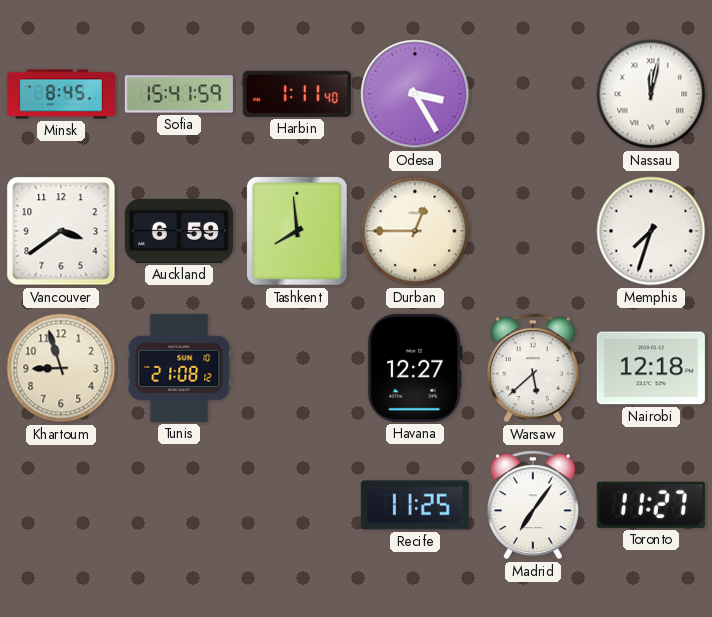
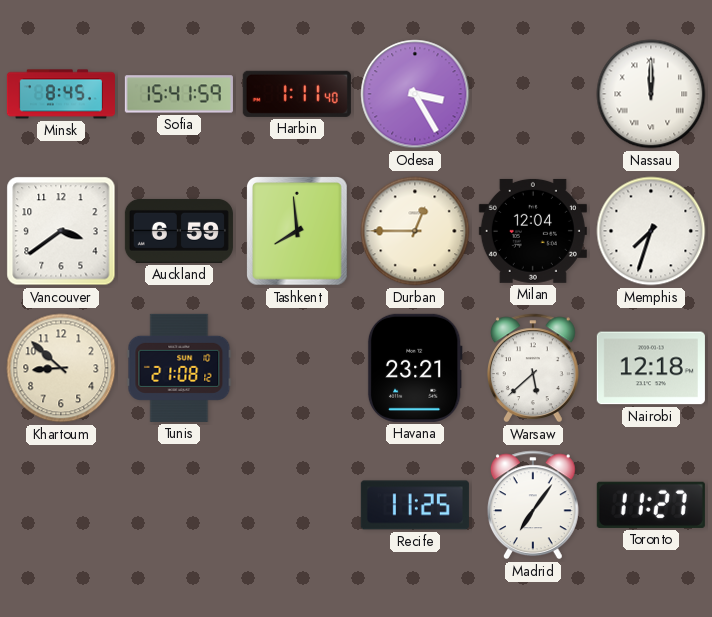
Nassau: 12:02 -> 12:00
Milan: none -> 12:04
Khartoum: 8:57 -> 8:52
Havana: 12:27 -> 23:21
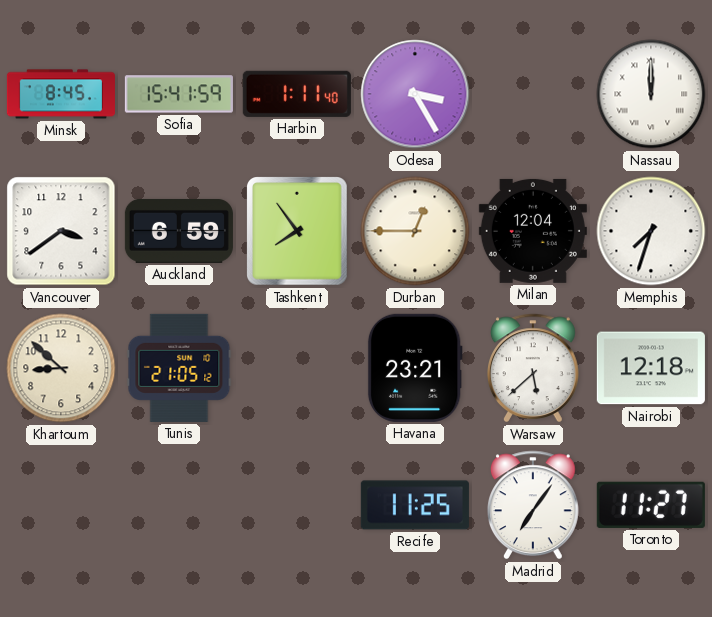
Tashkent: 7:59 -> 7:54
Tunis: 21:08 -> 21:05
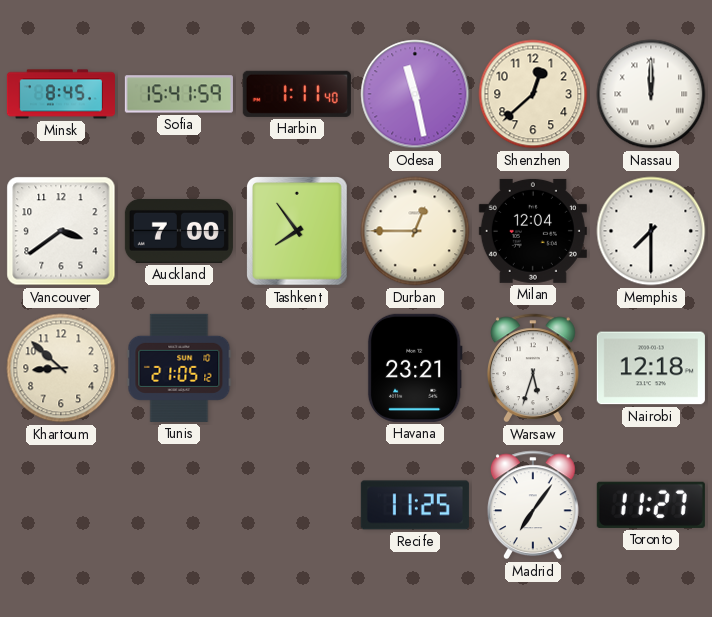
Odesa: 3:25 -> 11:28
Shenzhen: none -> 12:38
Auckland: 6:59 -> 7:00
Memphis: 7:33 -> 7:30
Warsaw: 5:38 -> 5:33
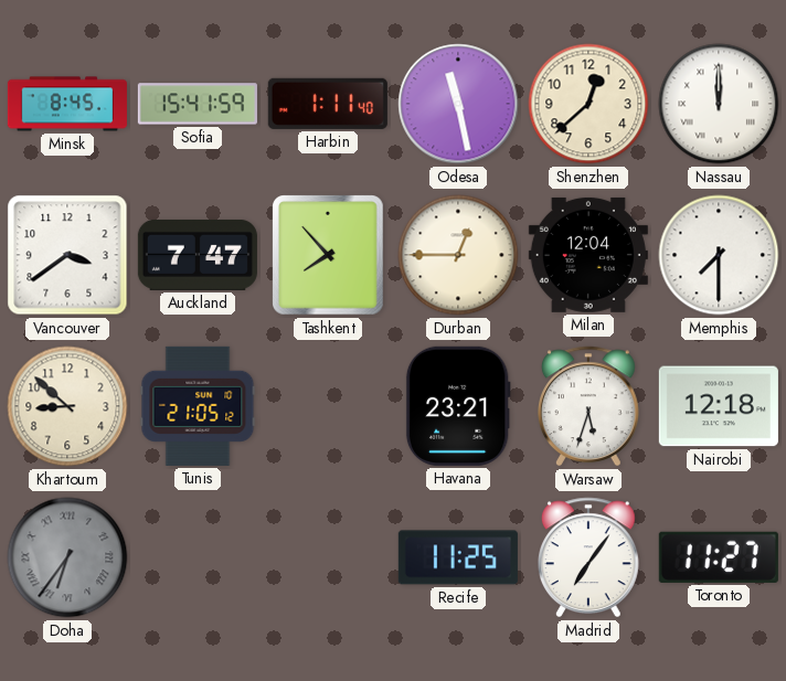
Auckland: 7:00 -> 7:47
Tashkent: 7:54 -> 7:53
Doha: none -> 6:36
